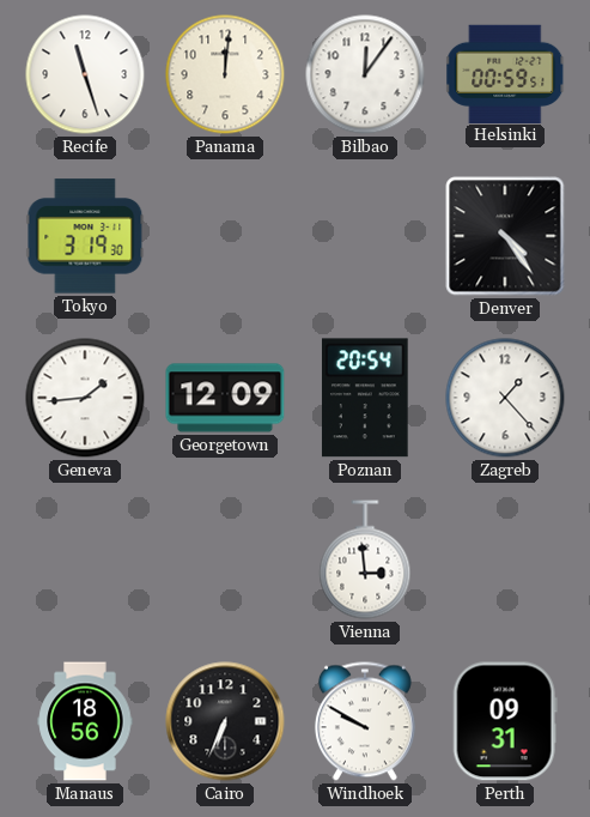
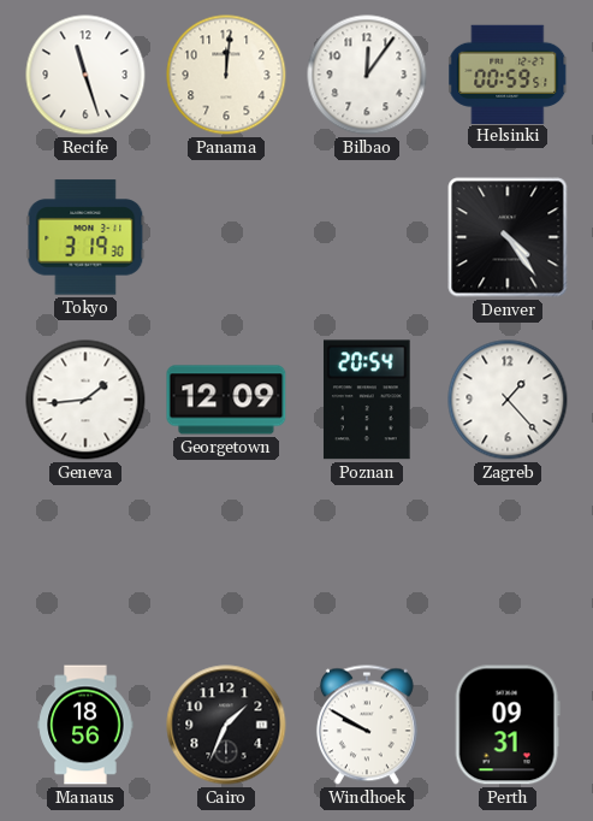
Vienna: 2:59 -> none
Cairo: 6:34 -> 1:34
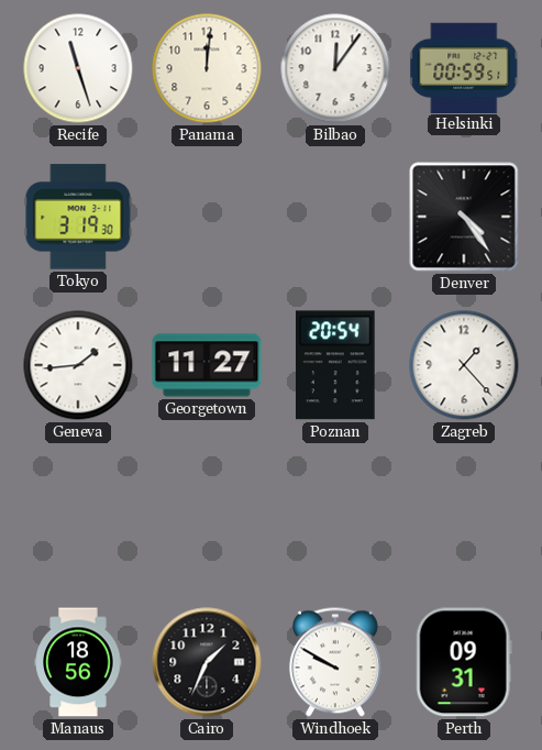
Georgetown: 12:09 -> 11:27
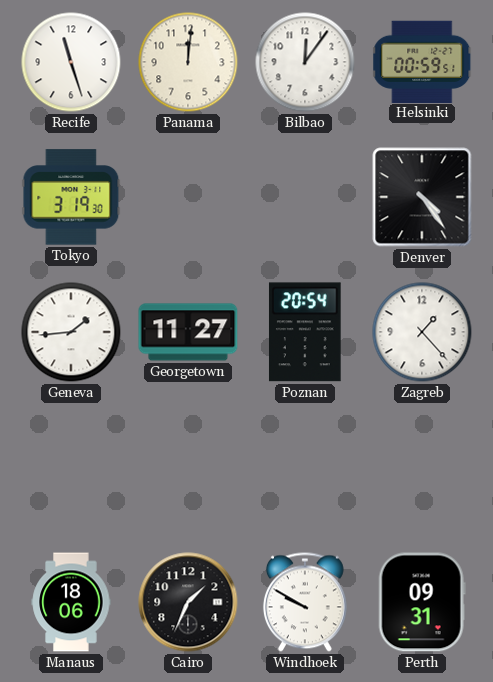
Manaus: 18:56 -> 18:06
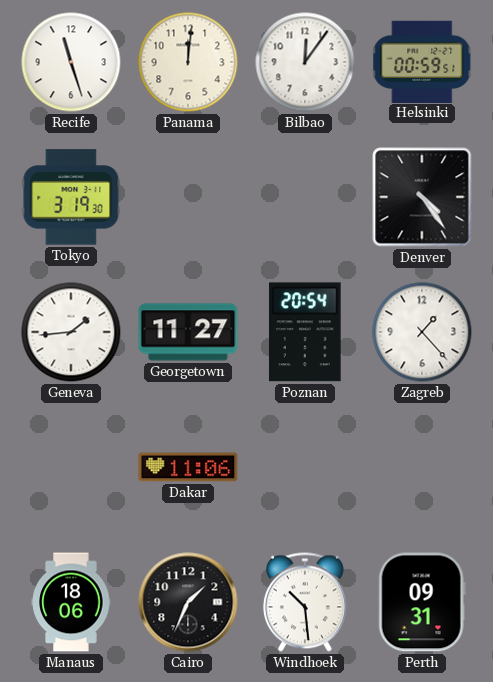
Dakar: none -> 11:06
Windhoek: 9:50 -> 10:29
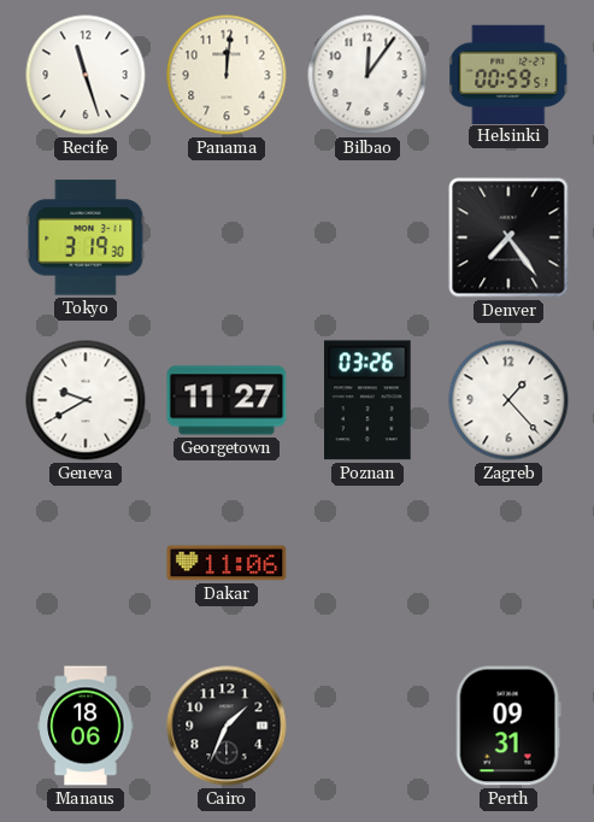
Denver: 4:24 -> 7:24
Geneva: 1:44 -> 9:40
Poznan: 20:54 -> 03:26
Windhoek: 10:29 -> none
